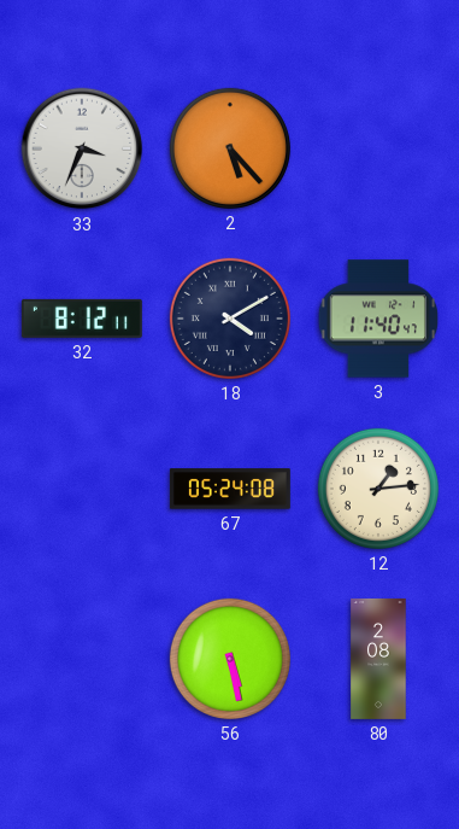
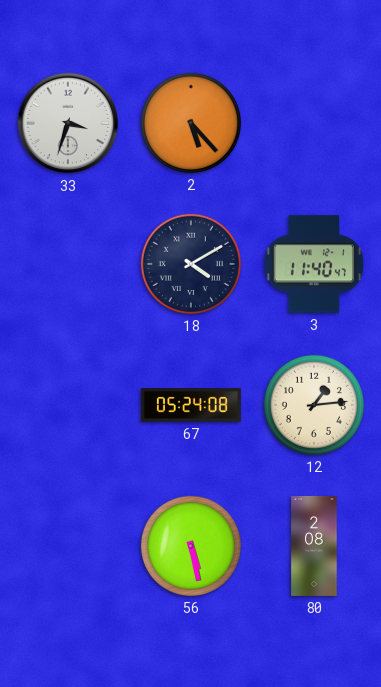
33: 3:34 -> 3:33
32: 8:12 -> none
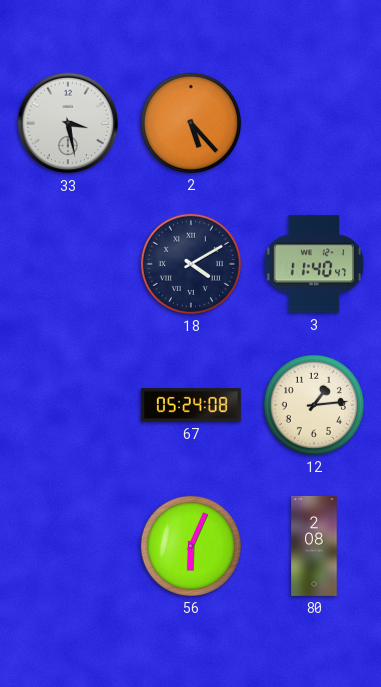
33: 3:33 -> 3:28
56: 5:28 -> 6:04
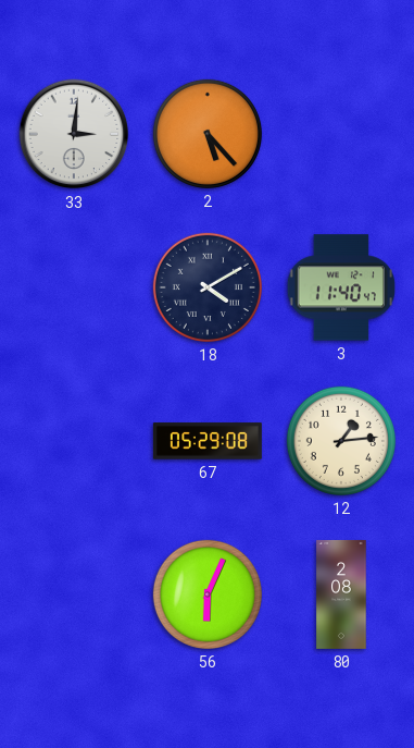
33: 3:28 -> 3:01
67: 05:24 -> 05:29
